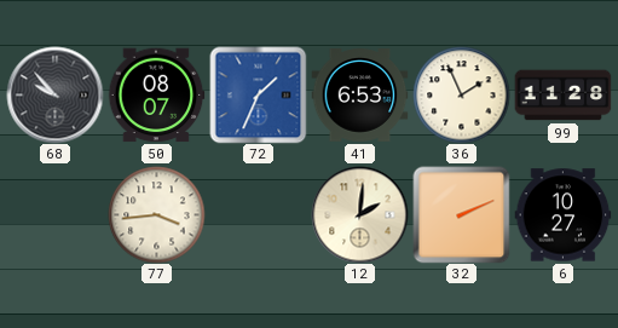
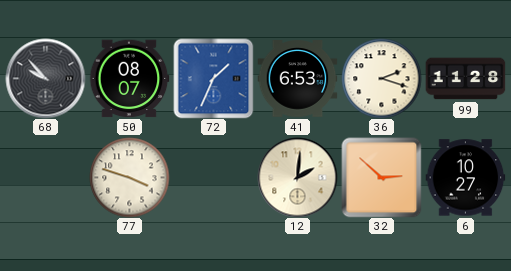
36: 1:56 -> 2:18
77: 3:44 -> 3:48
32: 2:11 -> 2:52
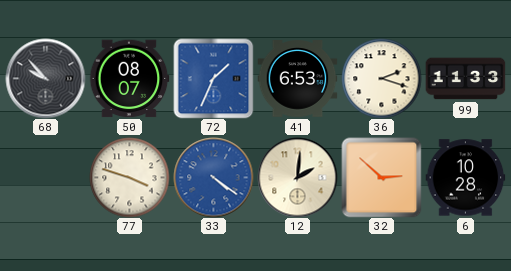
99: 11:28 -> 11:33
33: none -> 4:21
6: 10:27 -> 10:28
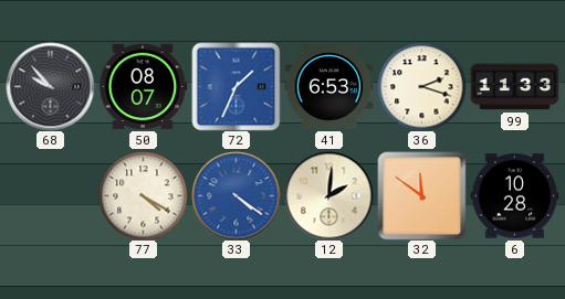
77: 3:48 -> 4:20
32: 2:52 -> 11:51
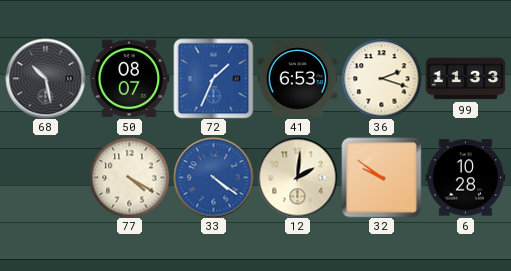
68: 9:53 -> 10:28
32: 11:51 -> 9:51
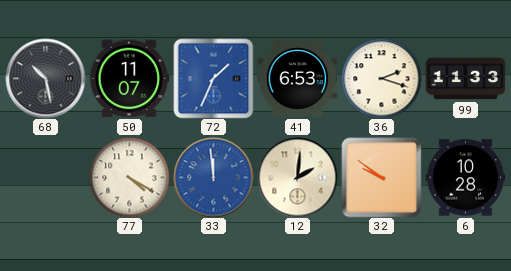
50: 08:07 -> 11:07
33: 4:21 -> 11:59
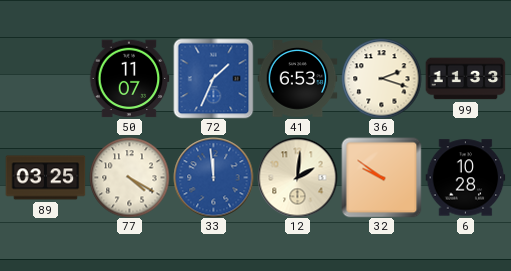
68: 10:28 -> none
89: none -> 03:25
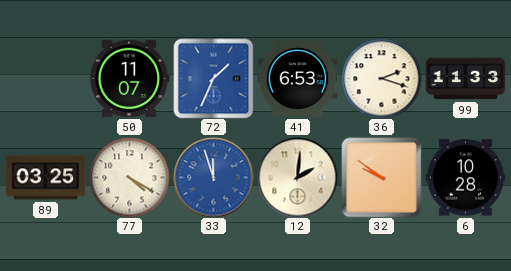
33: 11:59 -> 11:57
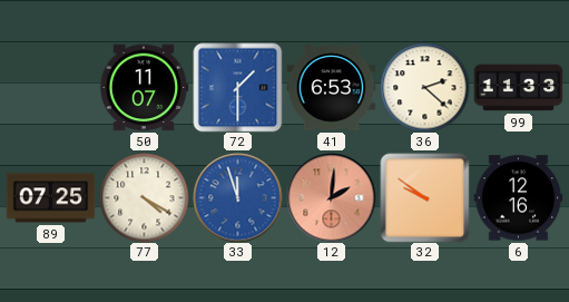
72: 1:34 -> 1:30
36: 2:18 -> 2:22
89: 03:25 -> 07:25
12 dial: cream -> salmon
6: 10:28 -> 12:16
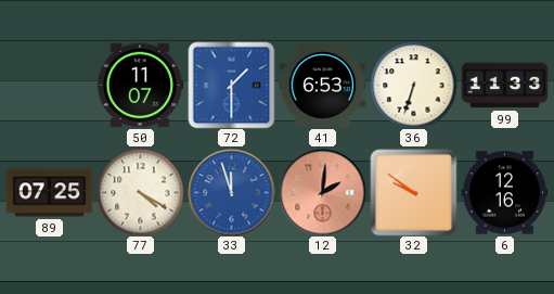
36: 2:22 -> 6:33
